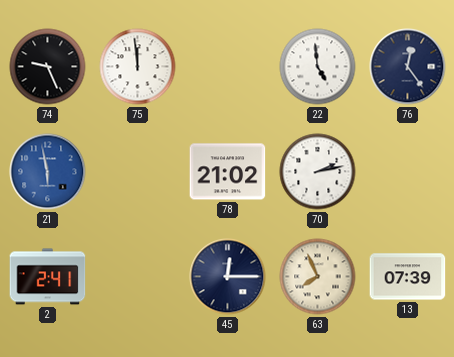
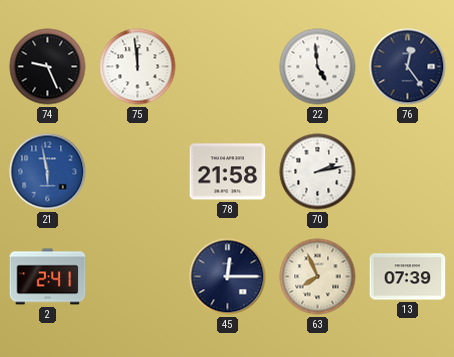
78: 21:02 -> 21:58
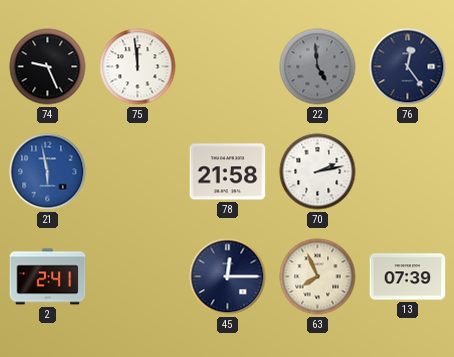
22 dial: white -> grey
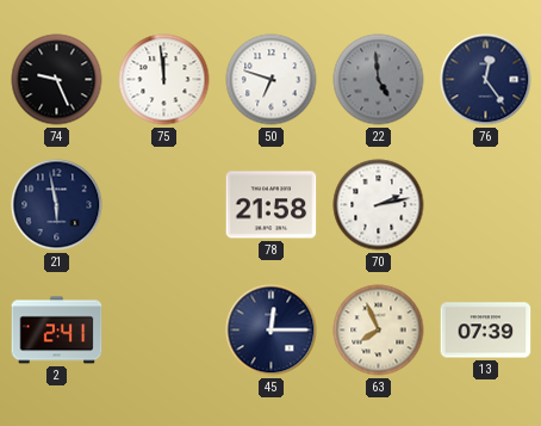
50: none -> 6:48
21 dial: blue -> navy
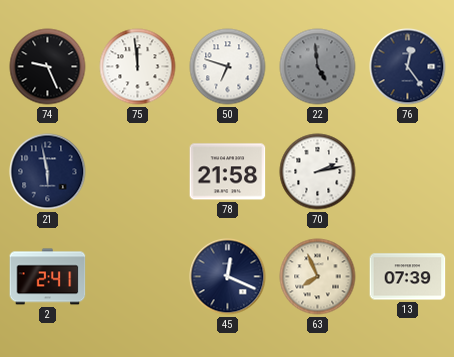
45: 12:15 -> 12:19
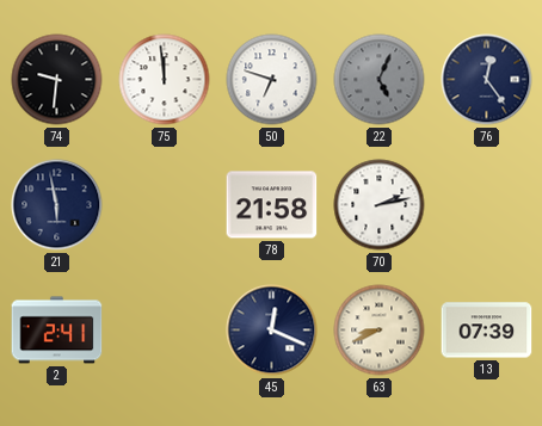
74: 9:26 -> 9:31
22: 4:59 -> 5:04
63: 7:56 -> 8:41
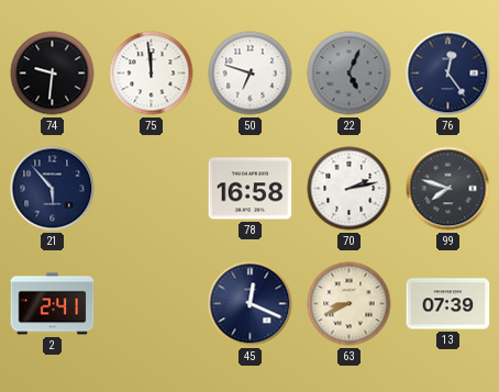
21: 5:58 -> 5:53
78: 21:58 -> 16:58
99: none -> 7:48
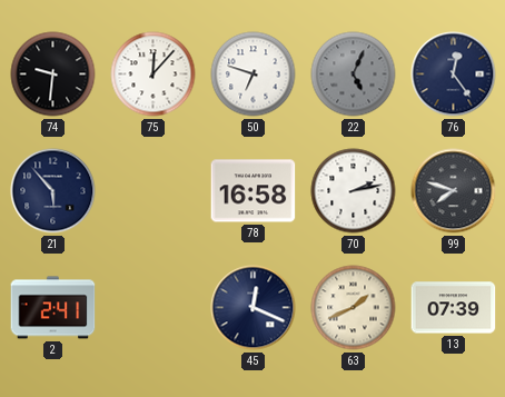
75: 11:59 -> 12:07
63: 8:41 -> 1:41
